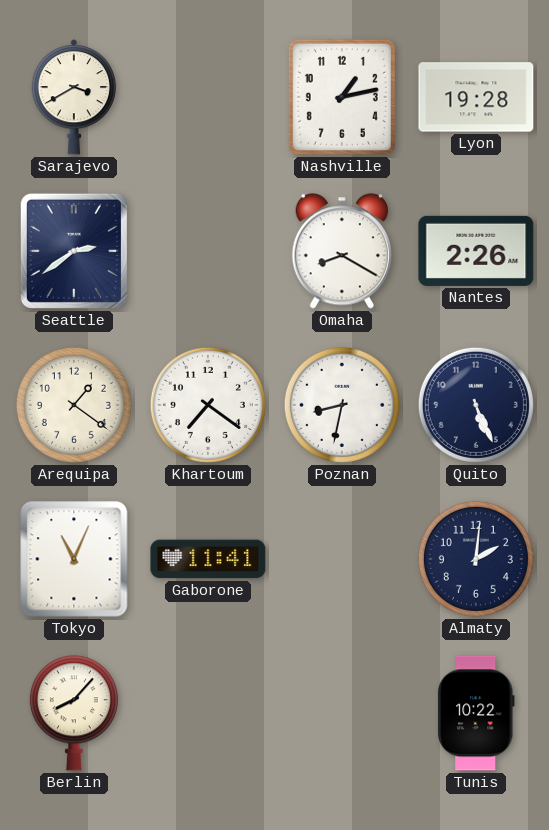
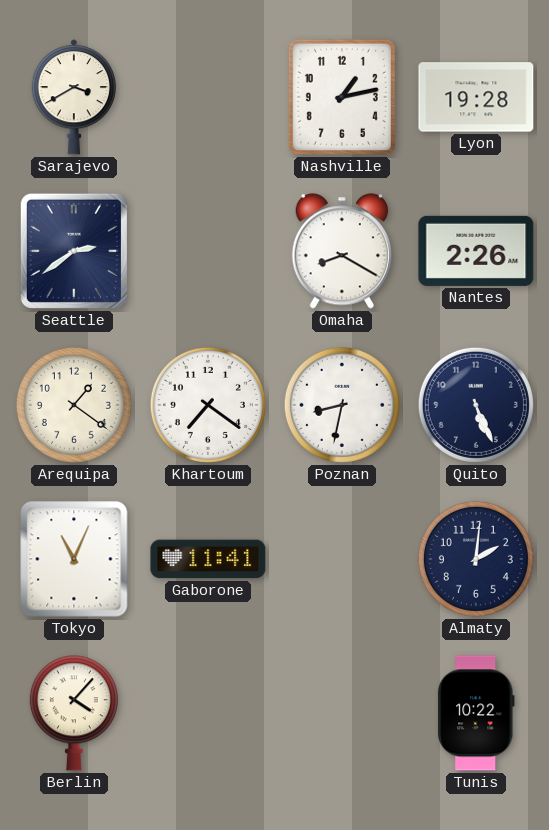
Berlin: 8:07 -> 4:07
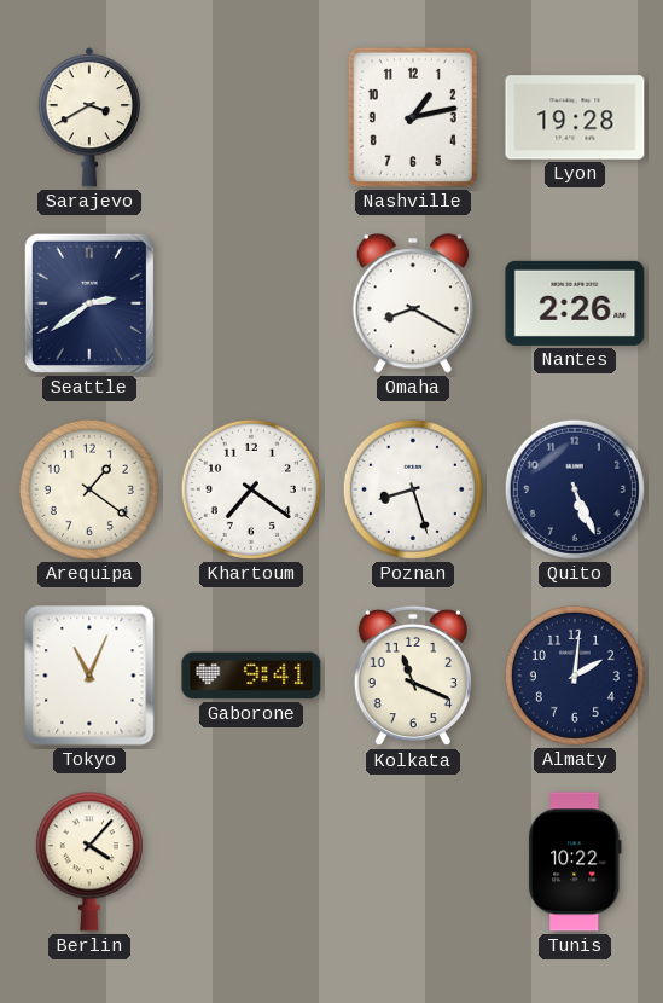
Poznan: 8:32 -> 8:27
Gaborone: 11:41 -> 9:41
Kolkata: none -> 11:19
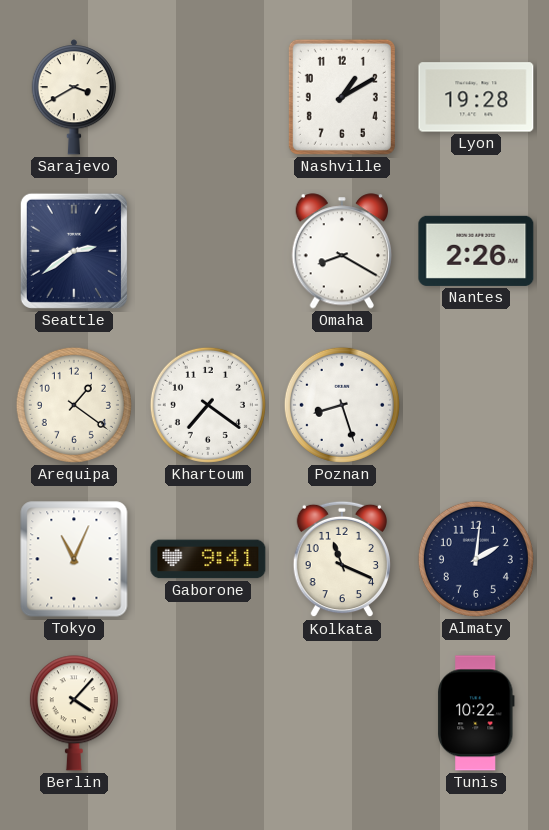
Nashville: 1:13 -> 1:10
Quito: 5:26 -> none
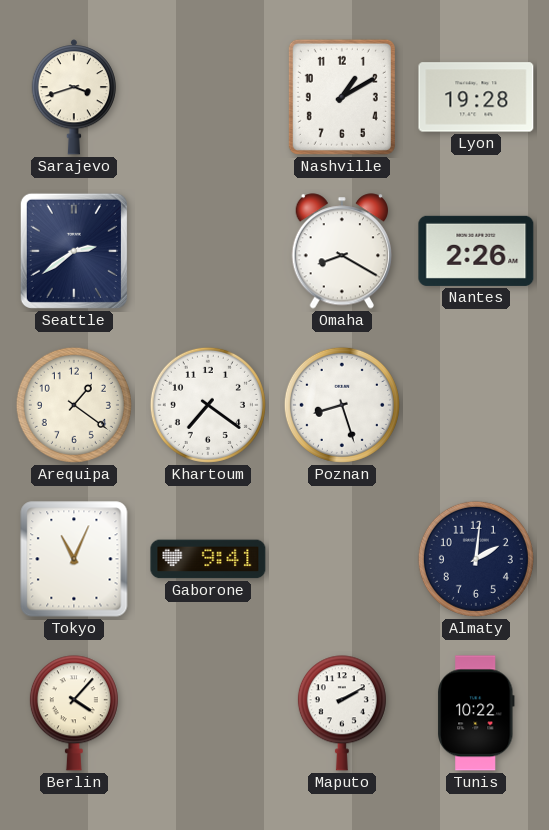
Sarajevo: 3:40 -> 3:42
Kolkata: 11:19 -> none
Maputo: none -> 2:10
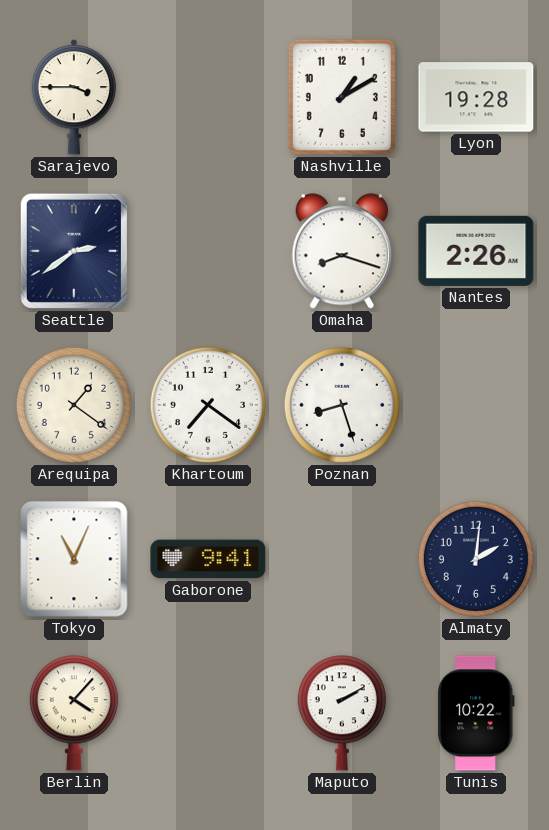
Sarajevo: 3:42 -> 3:45
Omaha: 8:20 -> 8:18
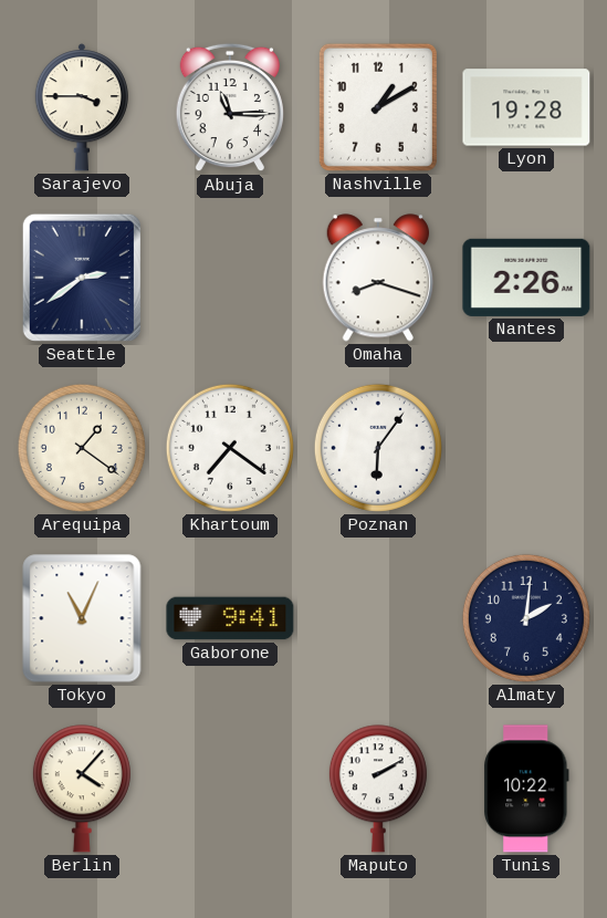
Abuja: none -> 11:15
Poznan: 8:27 -> 6:06
